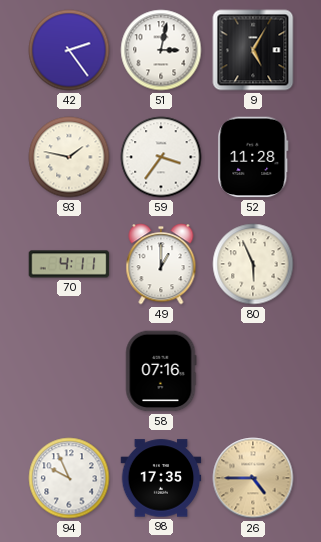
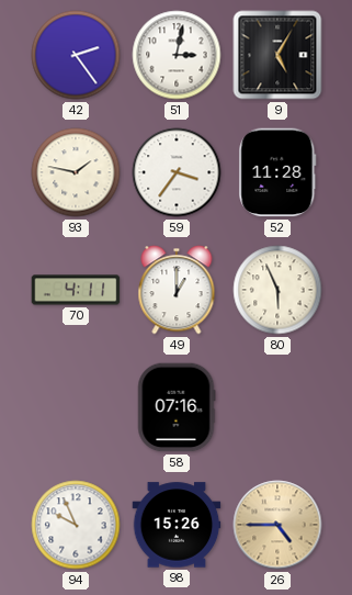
98: 17:35 -> 15:26
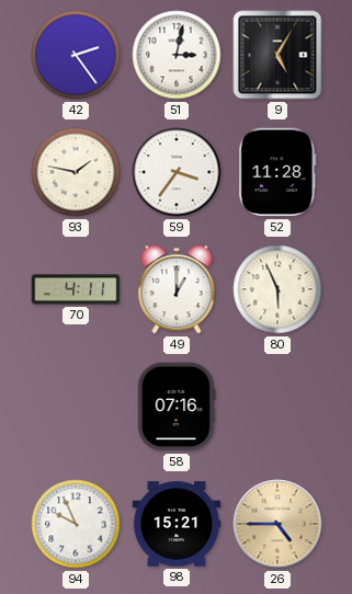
98: 15:26 -> 15:21
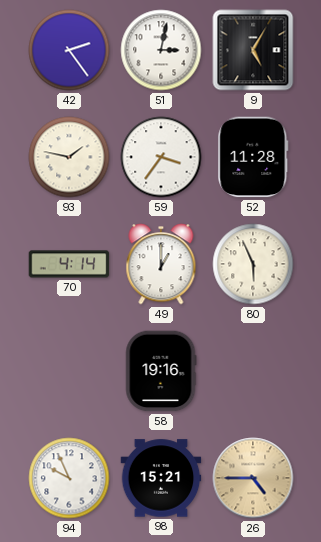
70: 4:11 -> 4:14
58: 07:16 -> 19:16
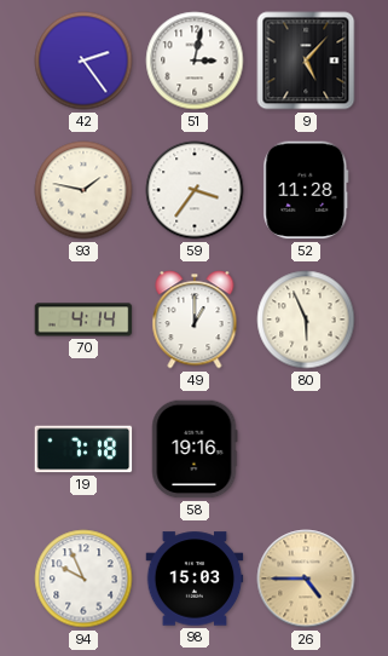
9: 5:05 -> 5:07
19: none -> 7:18
98: 15:21 -> 15:03
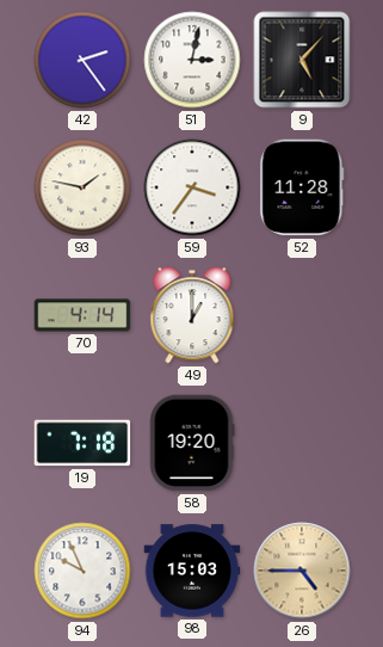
80: 5:56 -> none
58: 19:16 -> 19:20
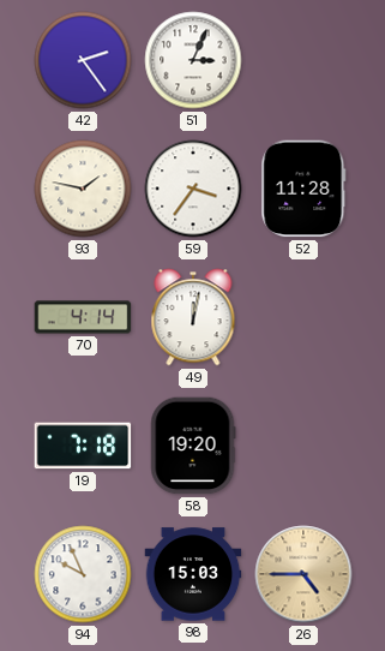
51: 3:02 -> 3:04
9: 5:07 -> none
49: 1:00 -> 12:02
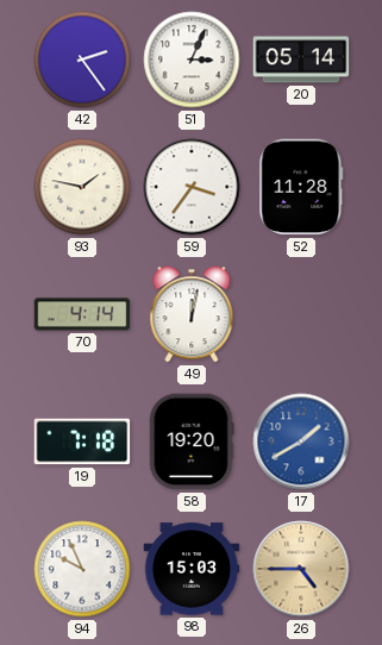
20: none -> 05:14
17: none -> 1:40
